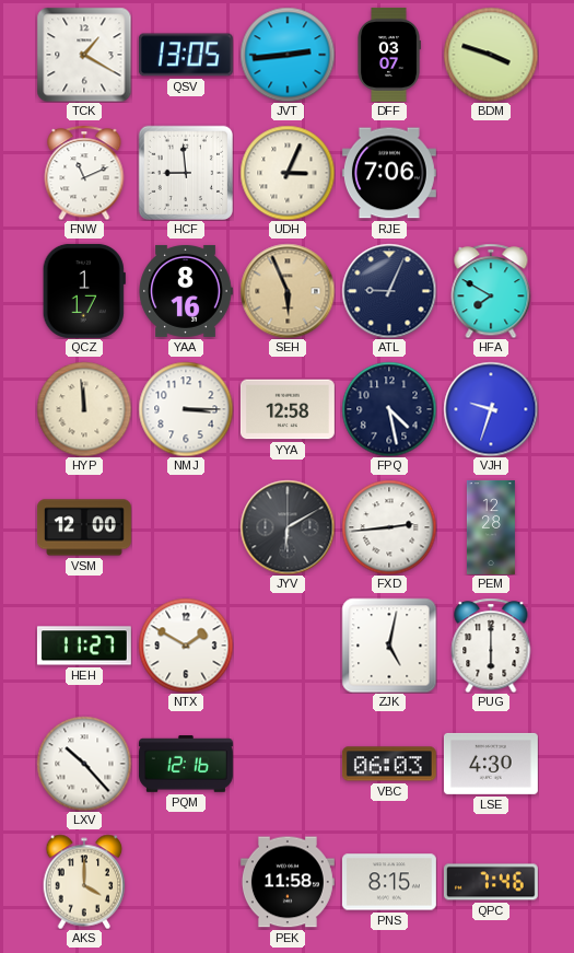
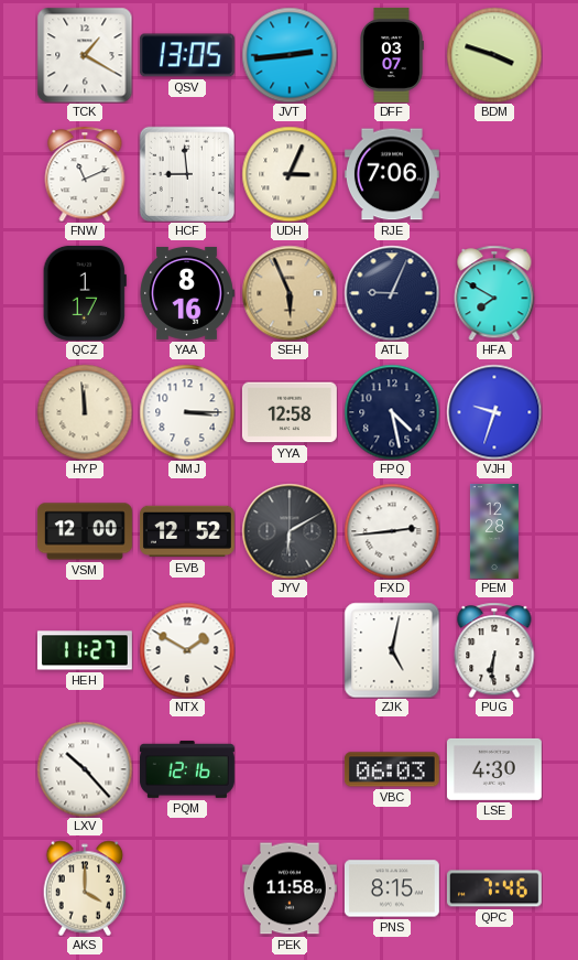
EVB: none -> 12:52
PUG: 6:00 -> 6:31
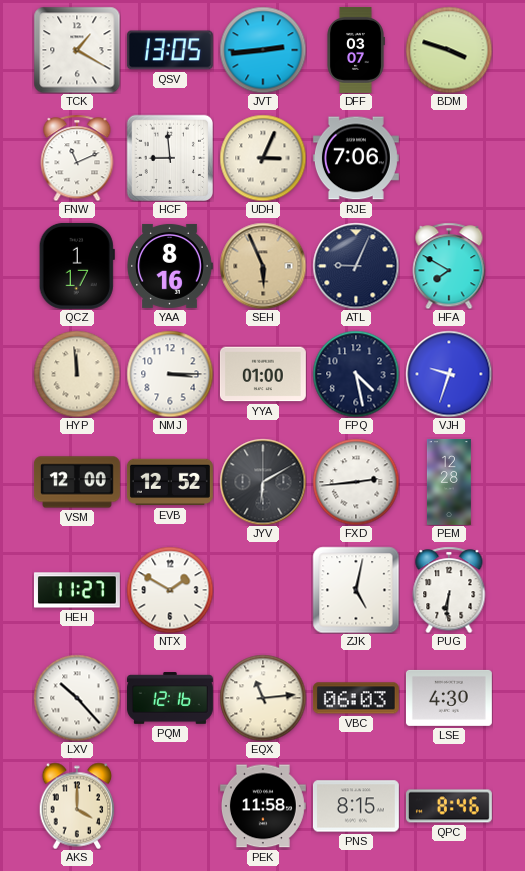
YYA: 12:58 -> 01:00
EQX: none -> 11:14
QPC: 7:46 -> 8:46
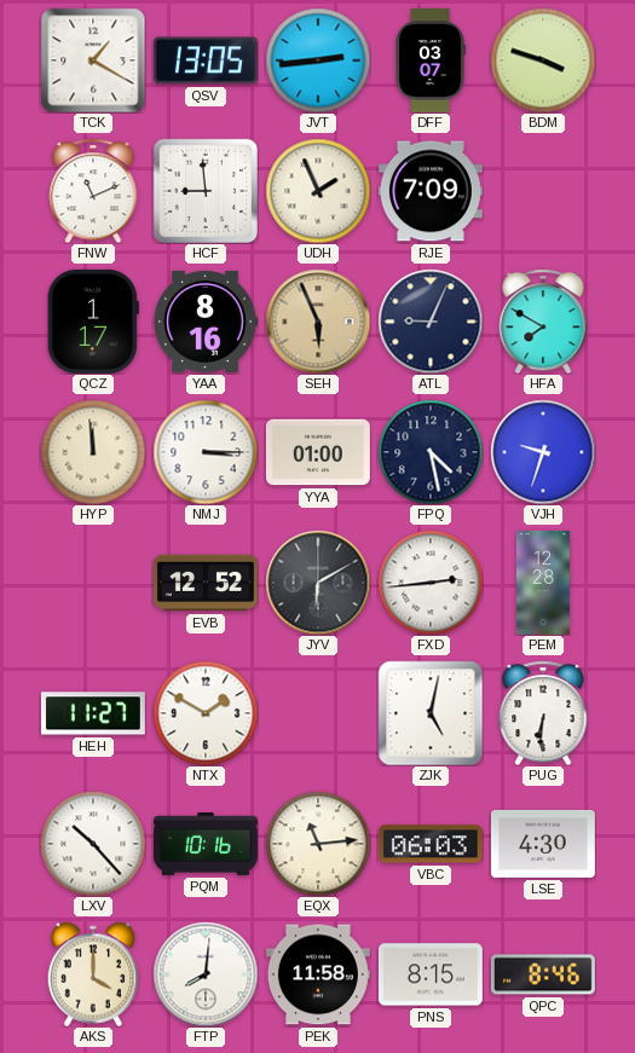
UDH: 3:04 -> 1:56
RJE: 7:06 -> 7:09
VSM: 12:00 -> none
PQM: 12:16 -> 10:16
FTP: none -> 8:01
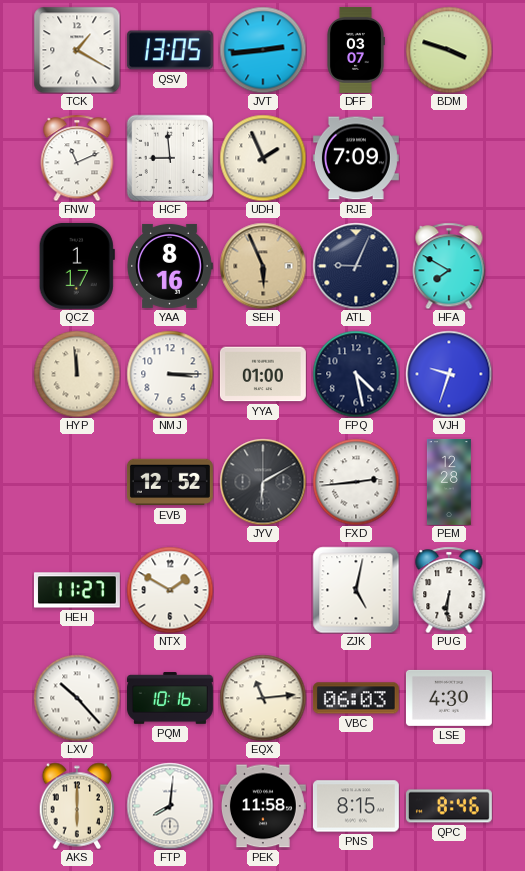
AKS: 4:00 -> 6:00
